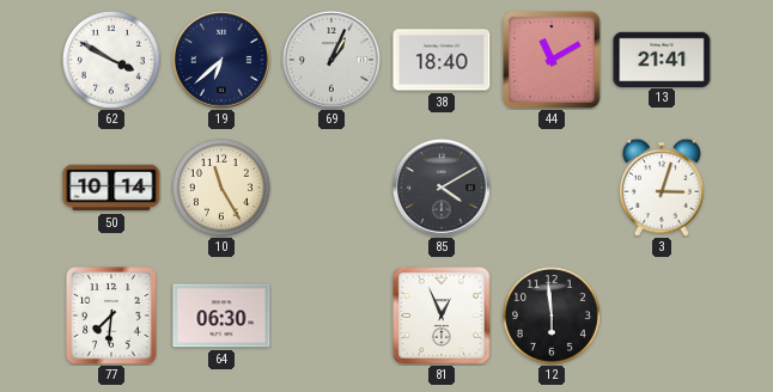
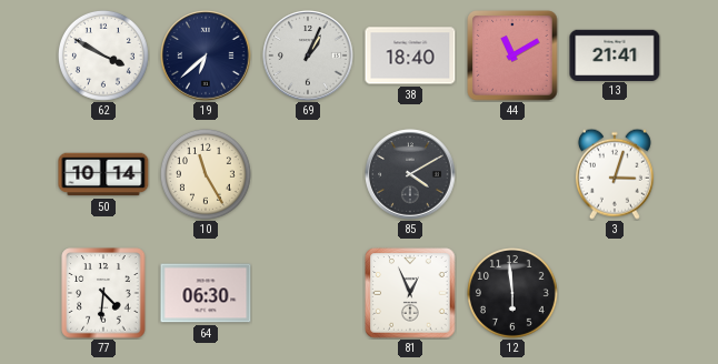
77: 7:31 -> 4:31
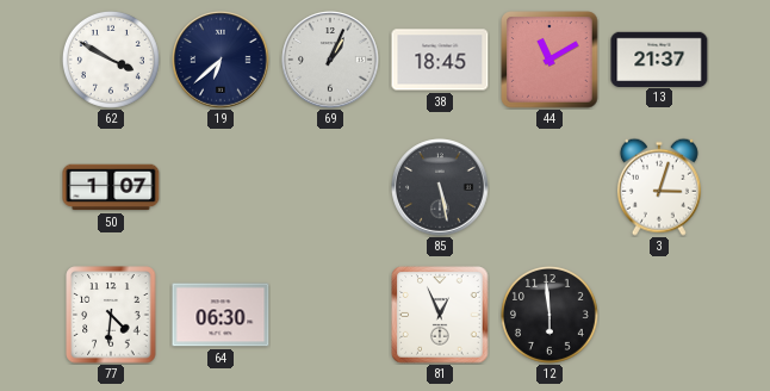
38: 18:40 -> 18:45
13: 21:41 -> 21:37
50: 10:14 -> 1:07
10: 11:25 -> none
85: 4:10 -> 5:28
